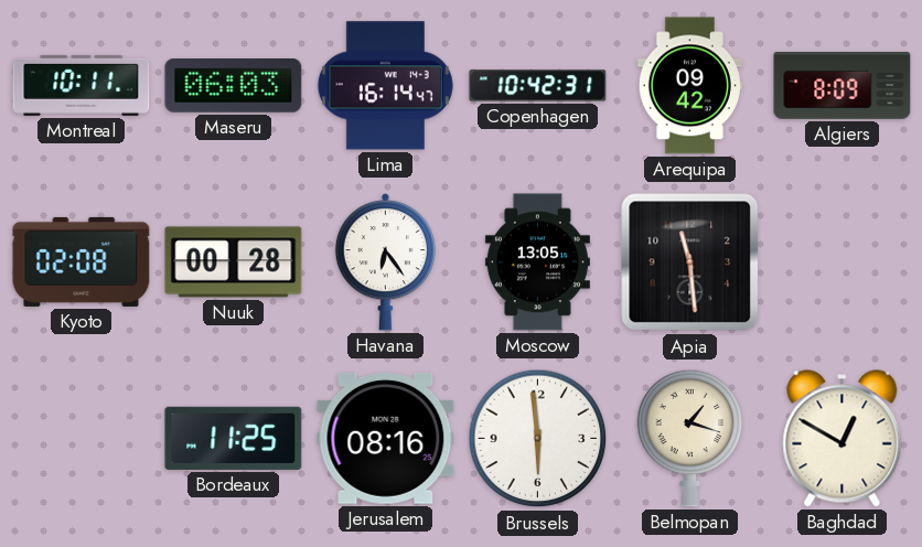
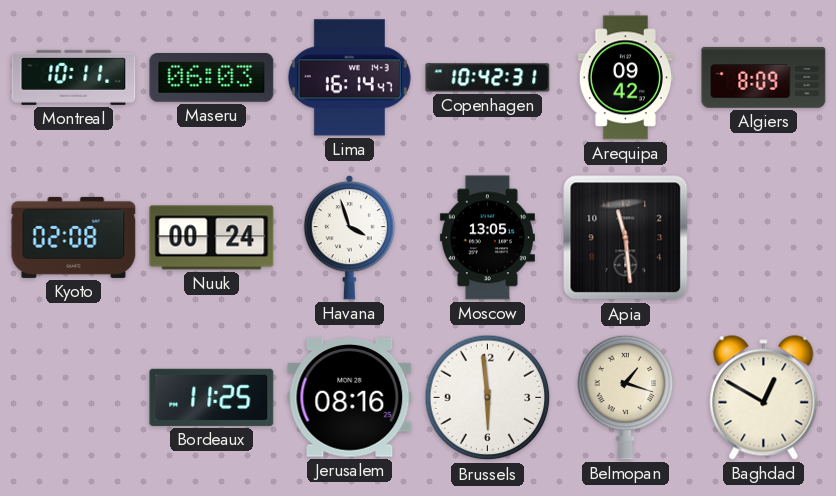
Nuuk: 00:28 -> 00:24
Havana: 6:24 -> 3:57
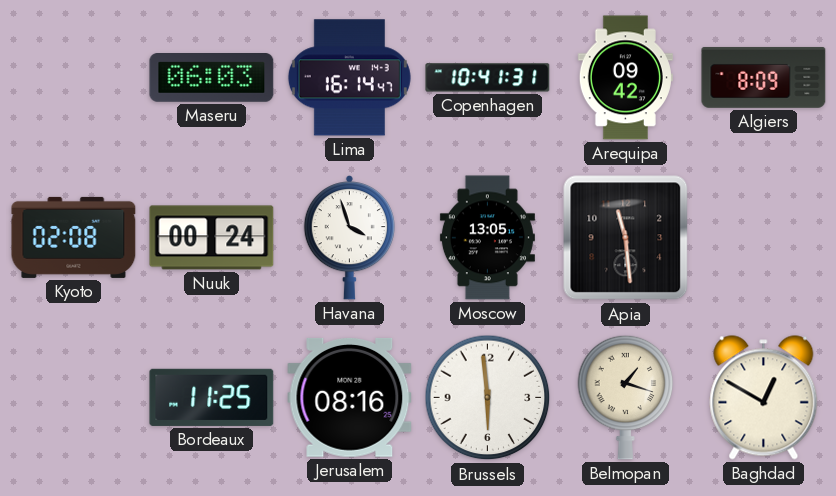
Montreal: 10:11 -> none
Copenhagen: 10:42 -> 10:41
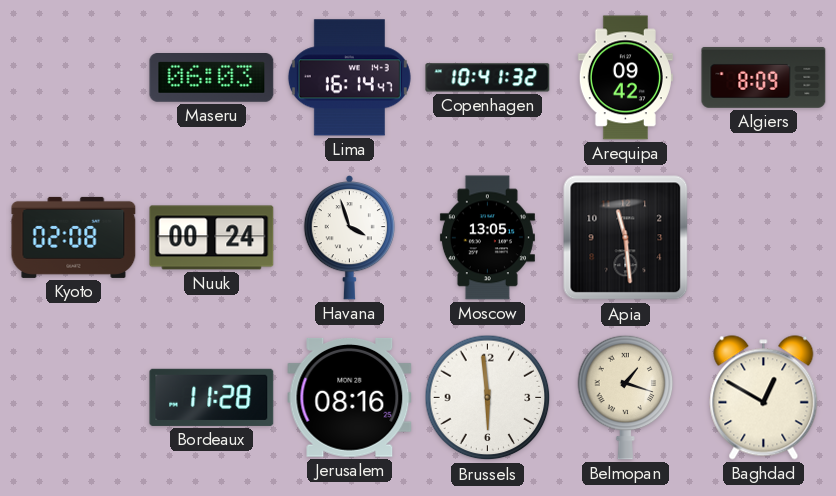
Copenhagen: 10:41:31 -> 10:41:32
Bordeaux: 11:25 -> 11:28
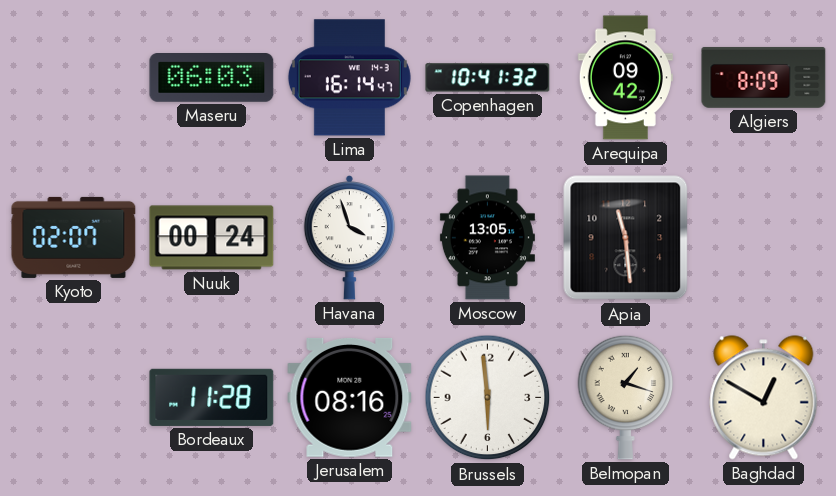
Kyoto: 02:08 -> 02:07
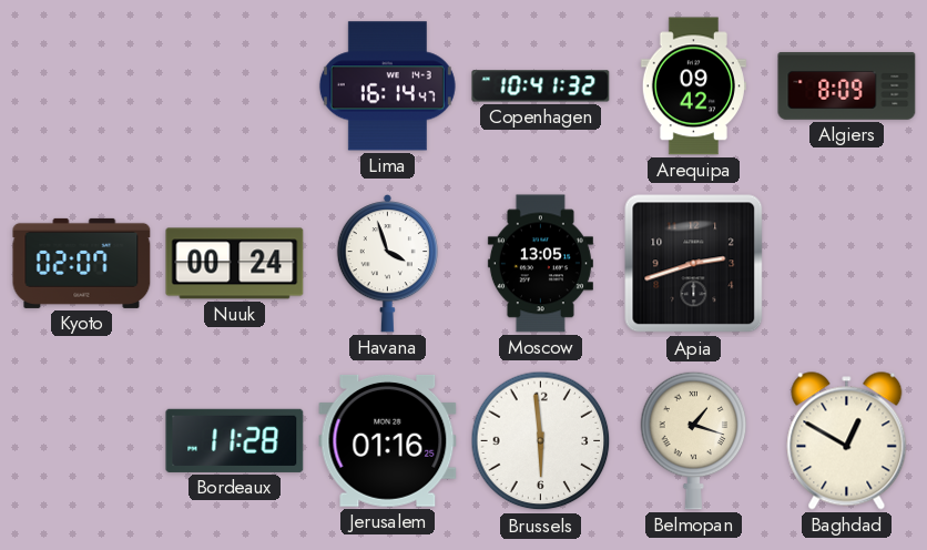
Maseru: 06:03 -> none
Apia: 11:29 -> 2:42
Jerusalem: 08:16 -> 01:16
